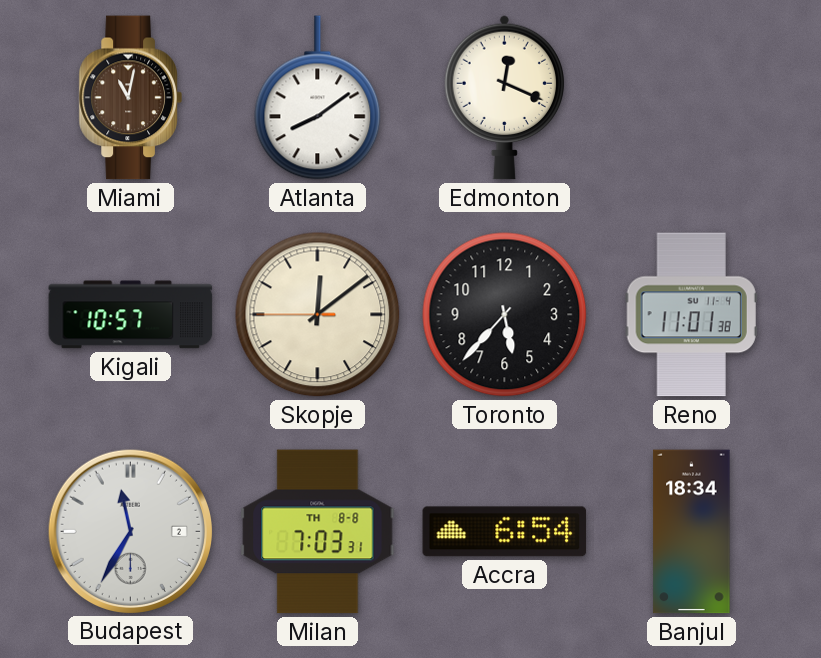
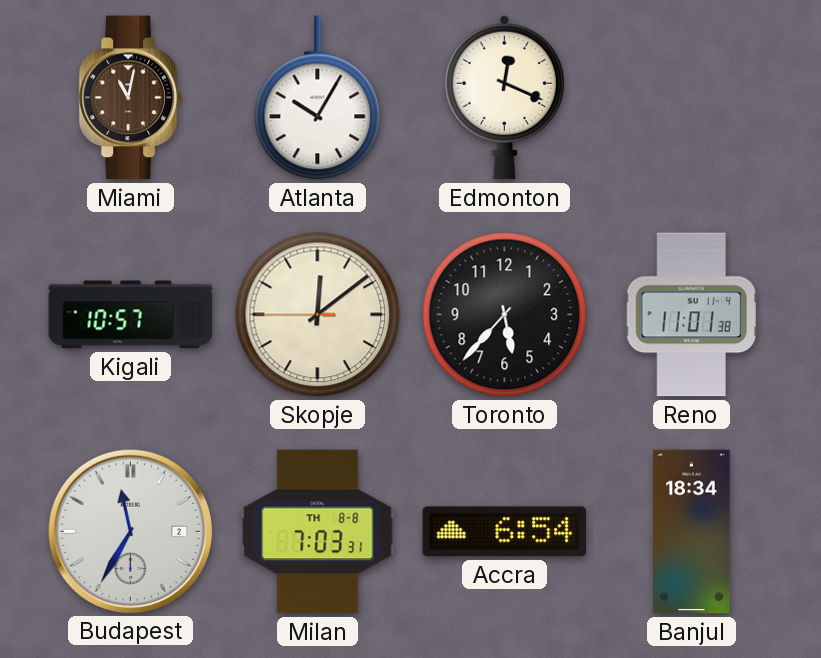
Atlanta: 8:09 -> 10:05
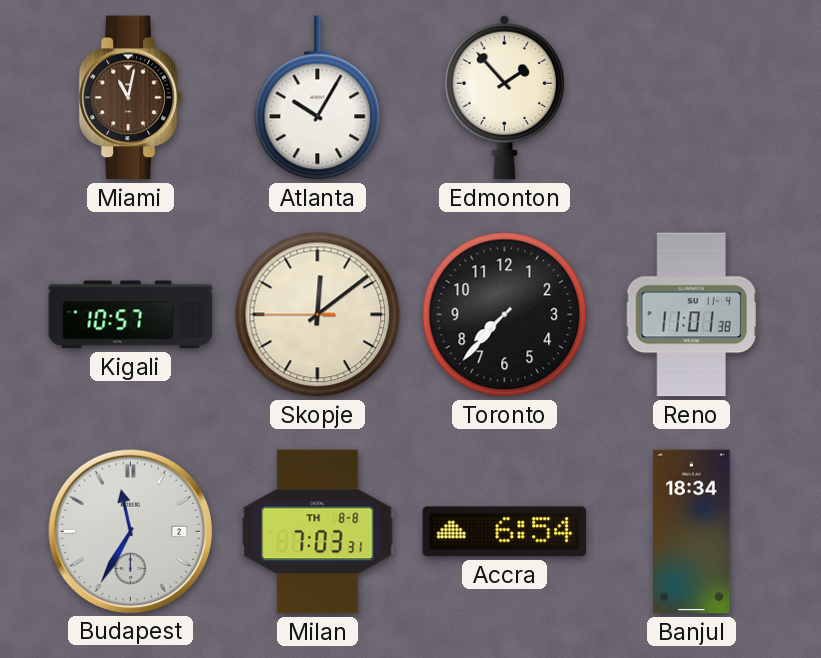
Edmonton: 12:19 -> 1:53
Toronto: 5:37 -> 7:37
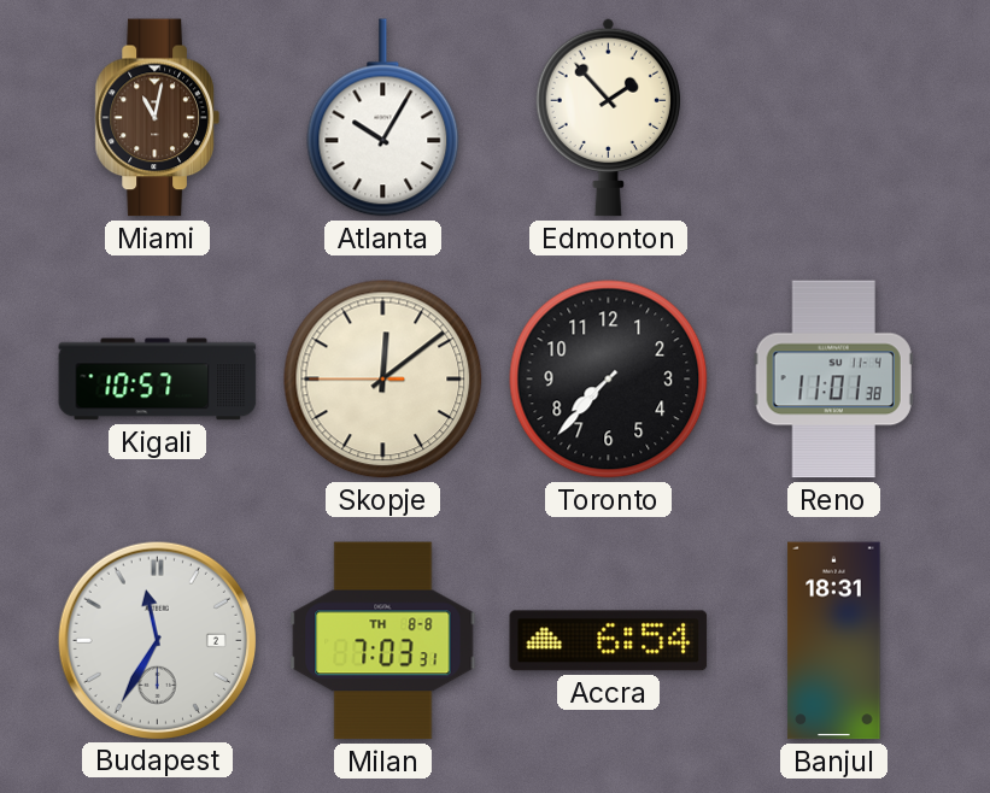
Banjul: 18:34 -> 18:31
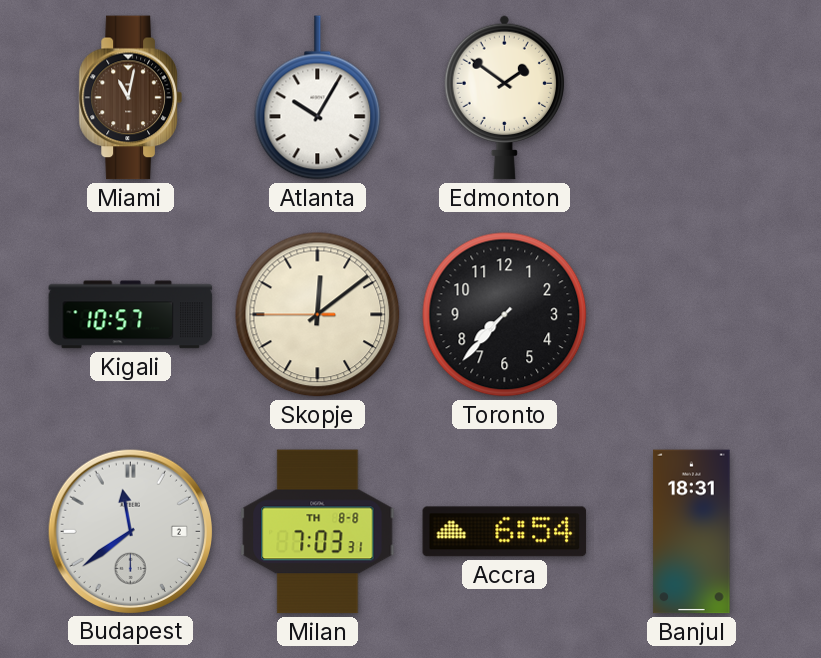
Edmonton: 1:53 -> 1:51
Reno: 11:01 -> none
Budapest: 11:35 -> 11:39
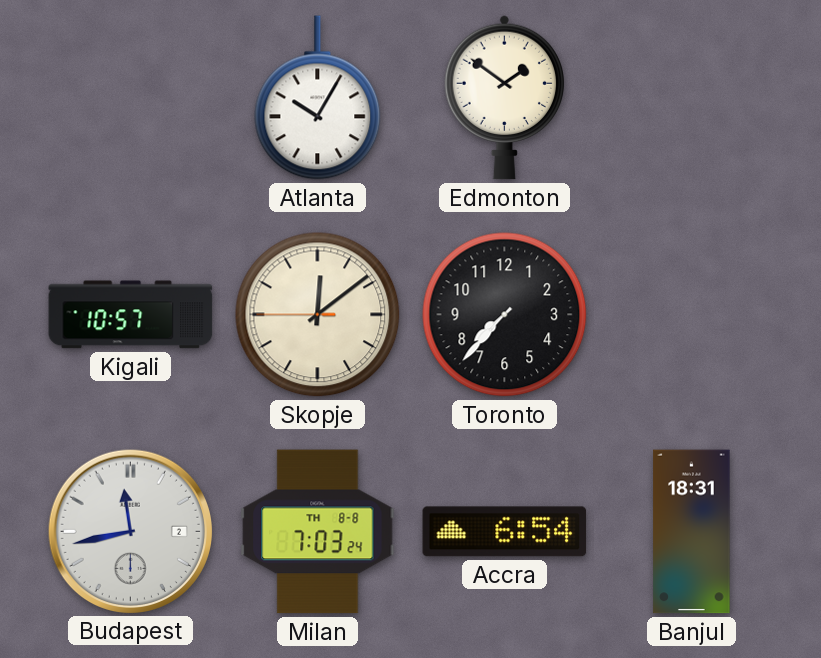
Miami: 11:02 -> none
Budapest: 11:39 -> 11:43
Milan: 7:03:31 -> 7:03:24
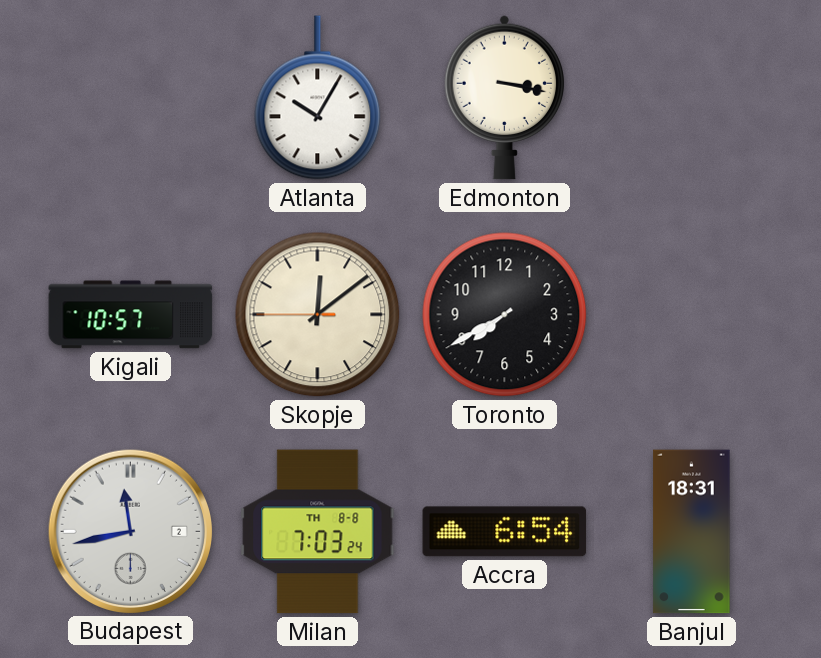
Edmonton: 1:51 -> 3:17
Toronto: 7:37 -> 7:40
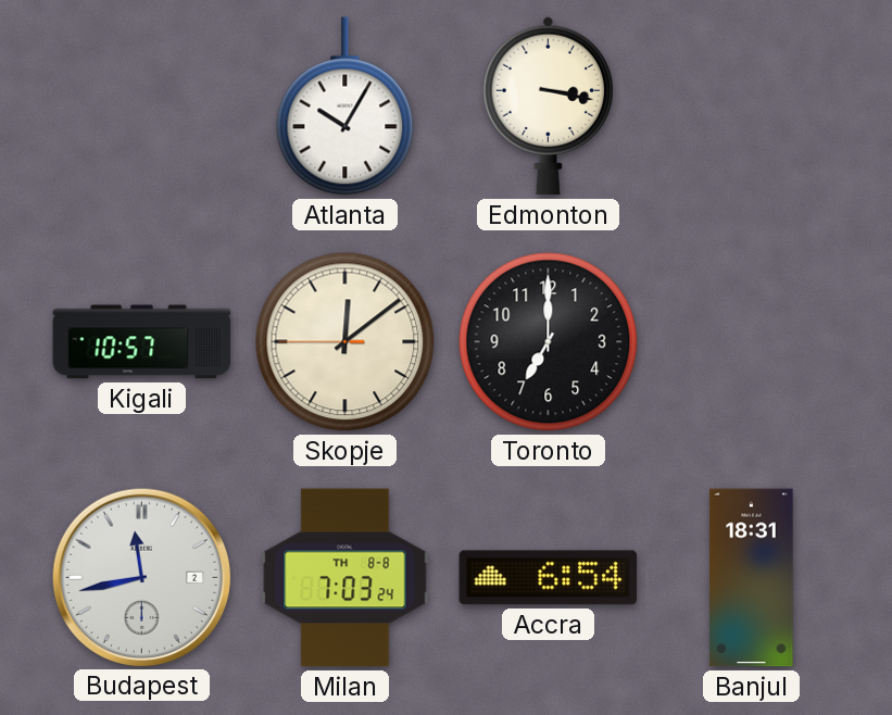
Toronto: 7:40 -> 7:00
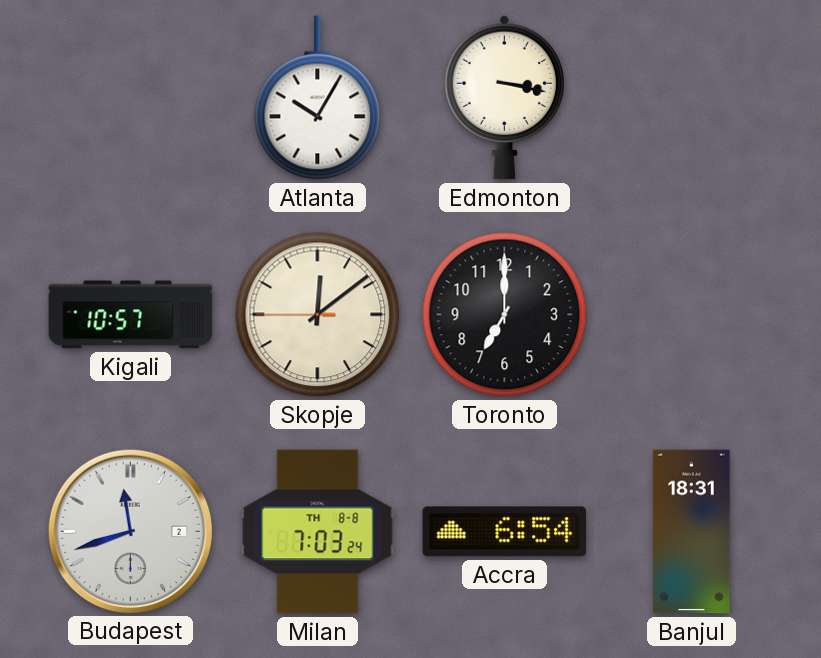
Budapest: 11:43 -> 11:42
